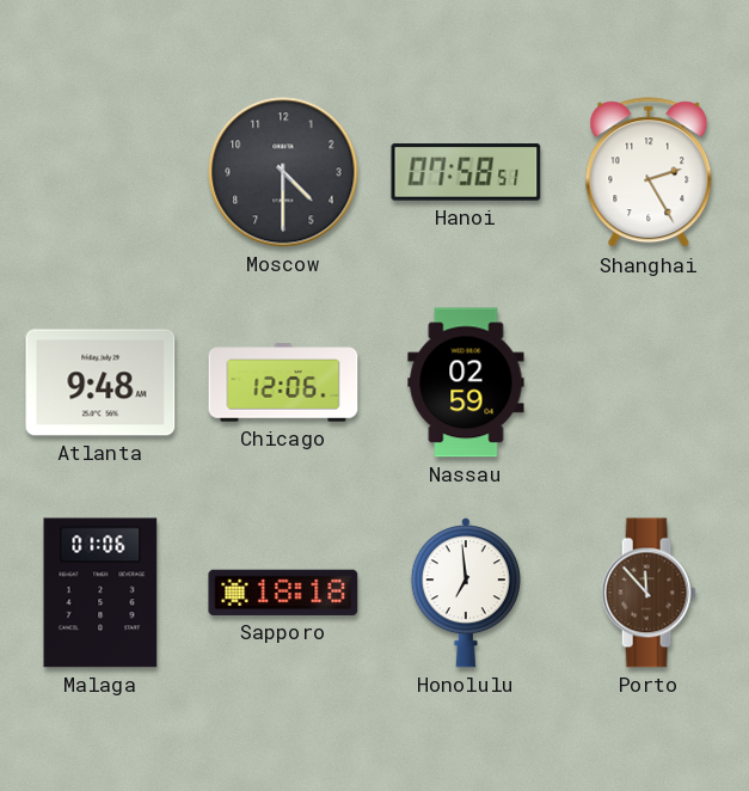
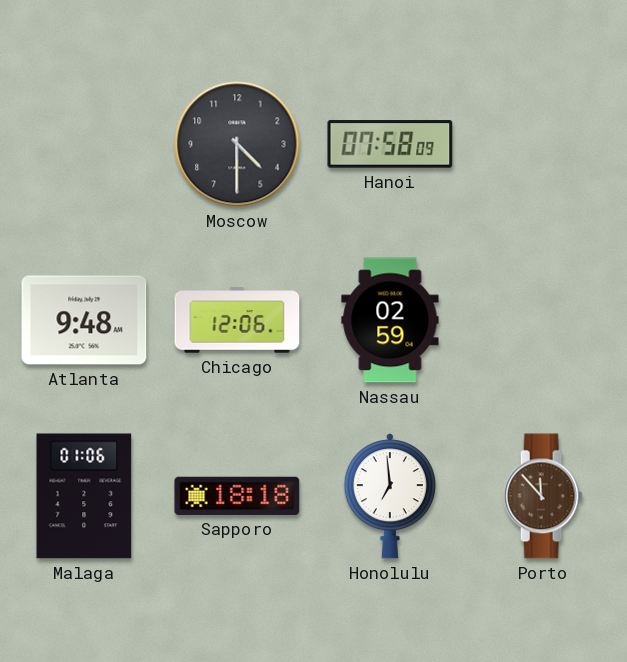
Hanoi: 07:58:51 -> 07:58:09
Shanghai: 2:25 -> none
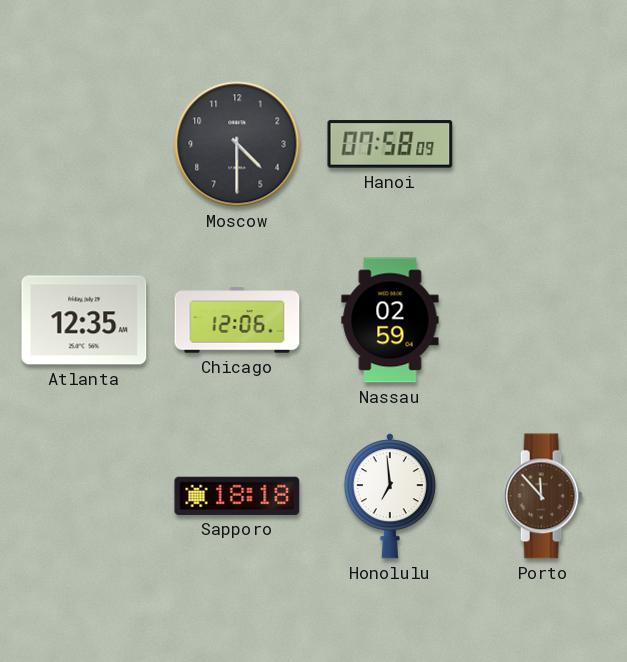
Atlanta: 9:48 -> 12:35
Malaga: 01:06 -> none
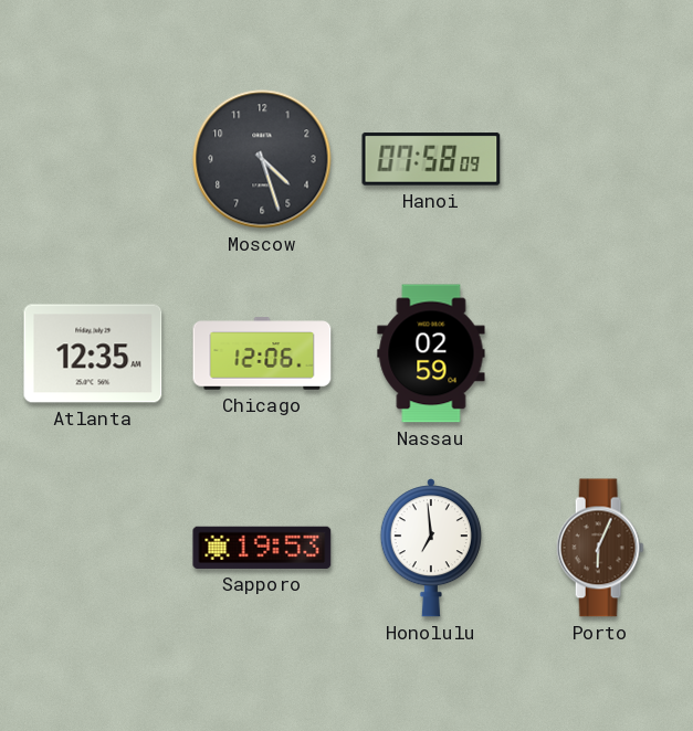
Moscow: 4:30 -> 4:27
Sapporo: 18:18 -> 19:53
Porto: 11:53 -> 6:04
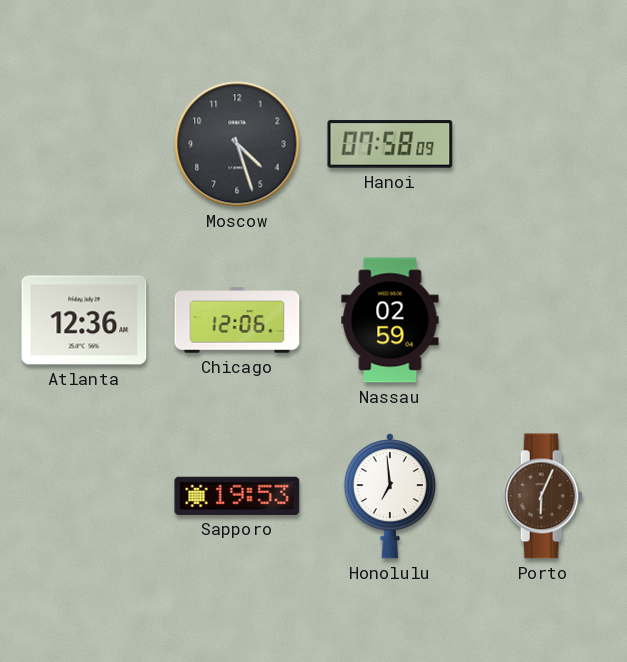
Atlanta: 12:35 -> 12:36
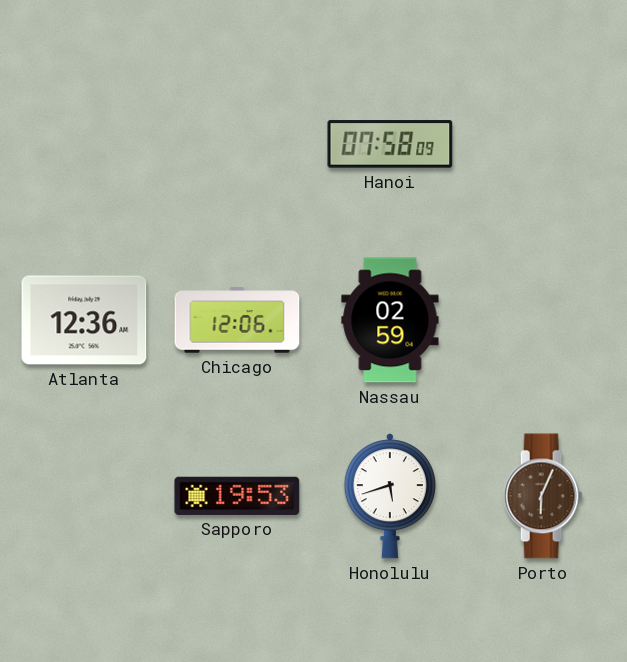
Moscow: 4:27 -> none
Honolulu: 6:59 -> 5:42
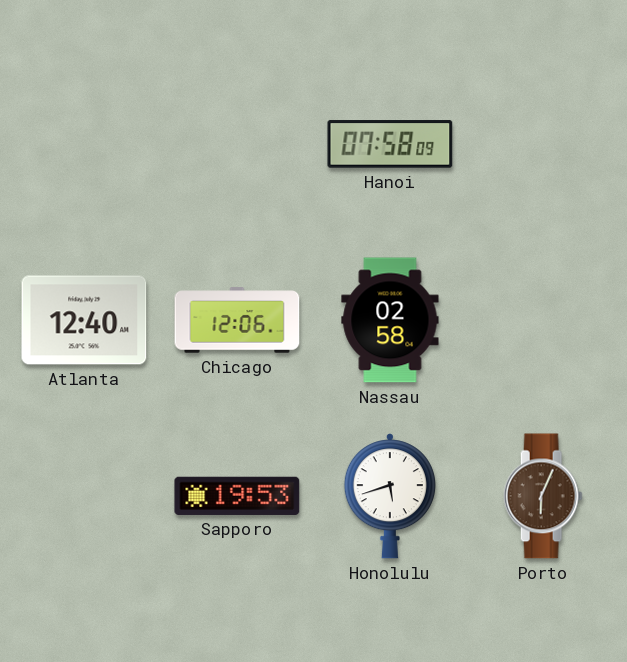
Atlanta: 12:36 -> 12:40
Nassau: 02:59 -> 02:58
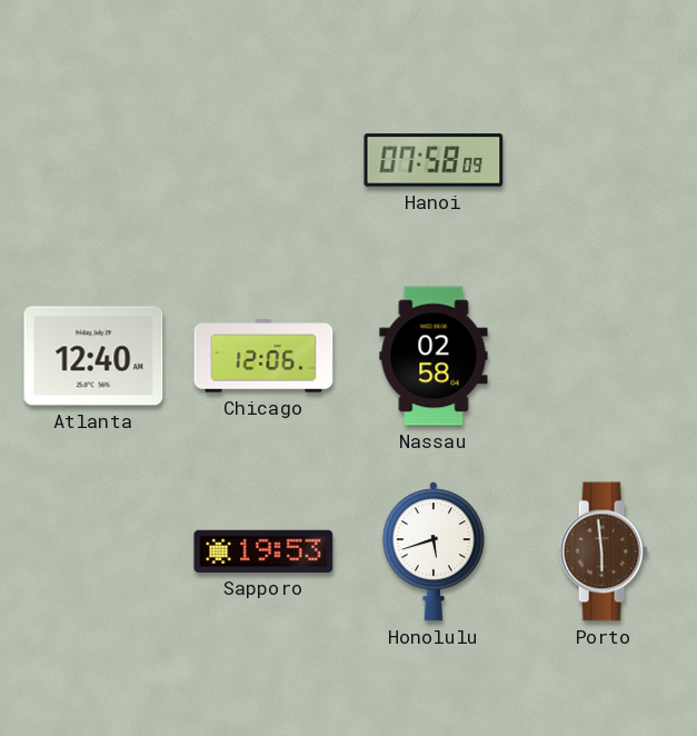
Porto: 6:04 -> 5:59
